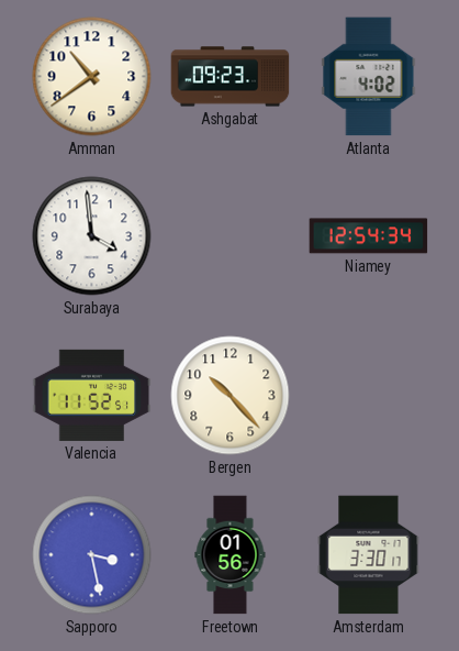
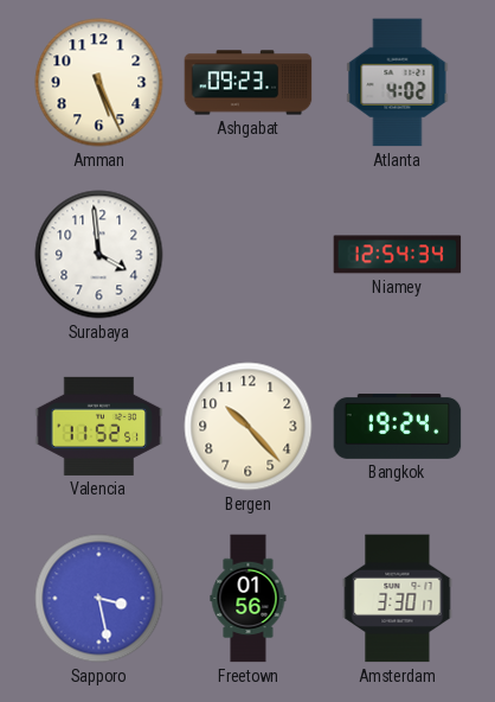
Amman: 10:39 -> 5:26
Bangkok: none -> 19:24
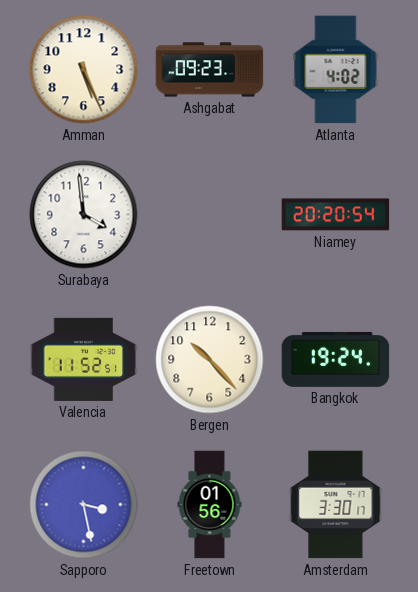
Niamey: 12:54 -> 20:20
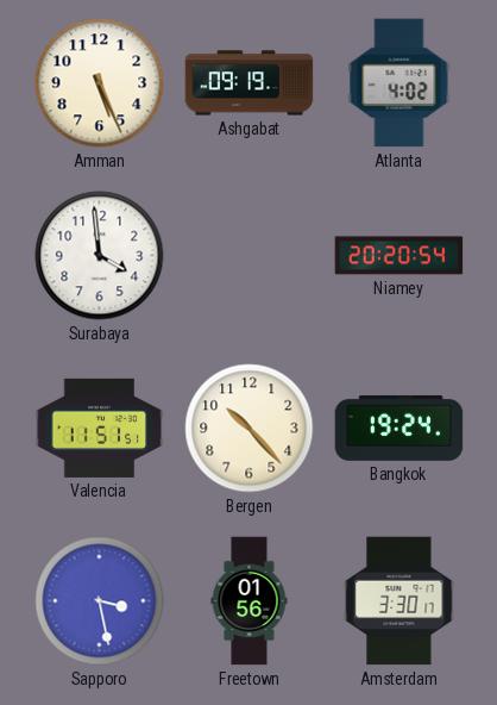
Ashgabat: 09:23 -> 09:19
Valencia: 11:52 -> 11:51
